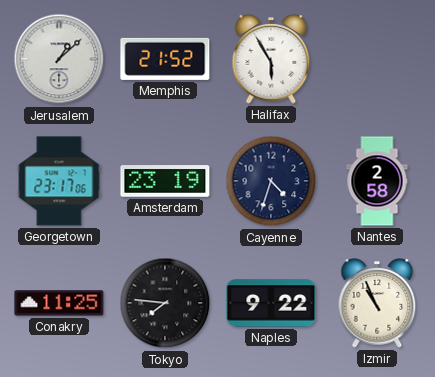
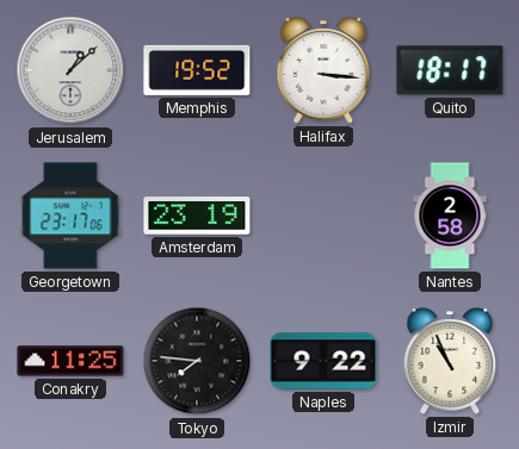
Memphis: 21:52 -> 19:52
Halifax: 5:55 -> 3:16
Quito: none -> 18:17
Cayenne: 4:33 -> none
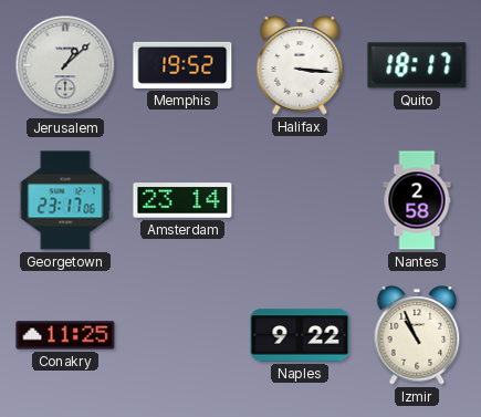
Amsterdam: 23:19 -> 23:14
Tokyo: 7:46 -> none
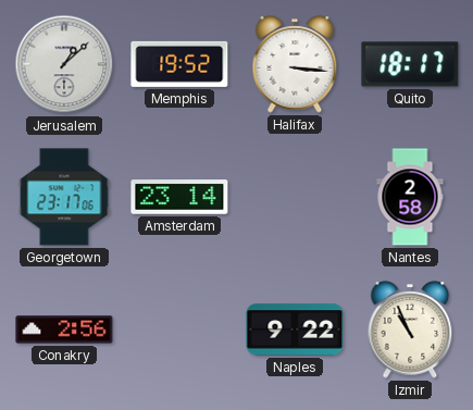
Conakry: 11:25 -> 2:56
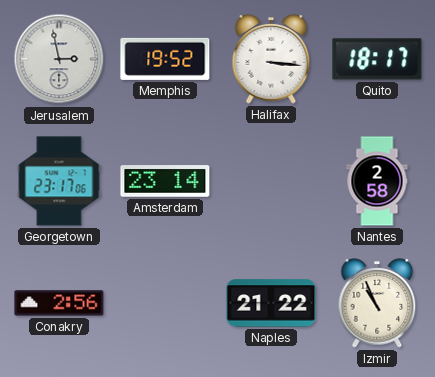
Jerusalem: 1:08 -> 2:58
Naples: 9:22 -> 21:22
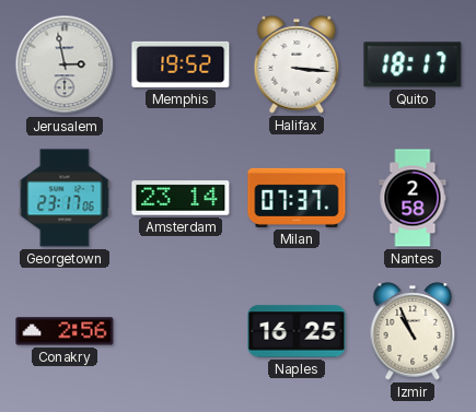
Milan: none -> 07:37
Naples: 21:22 -> 16:25
